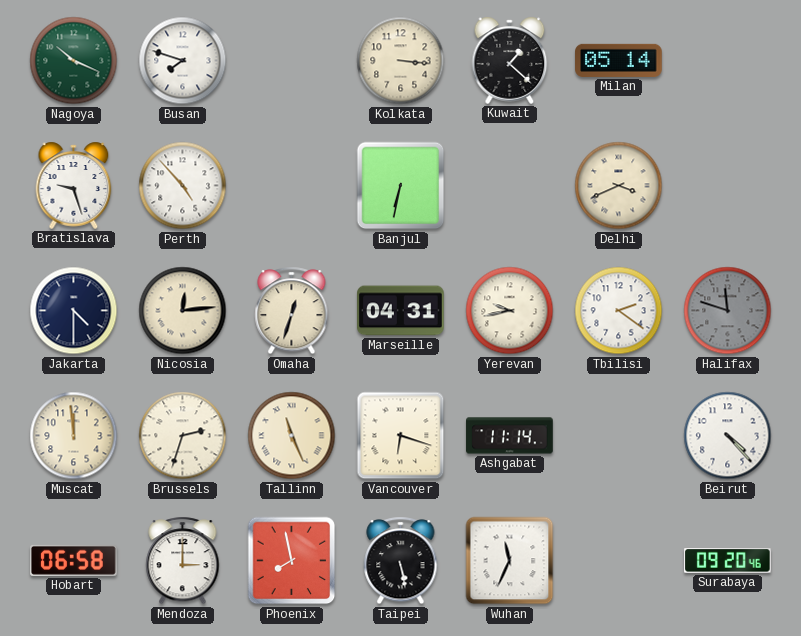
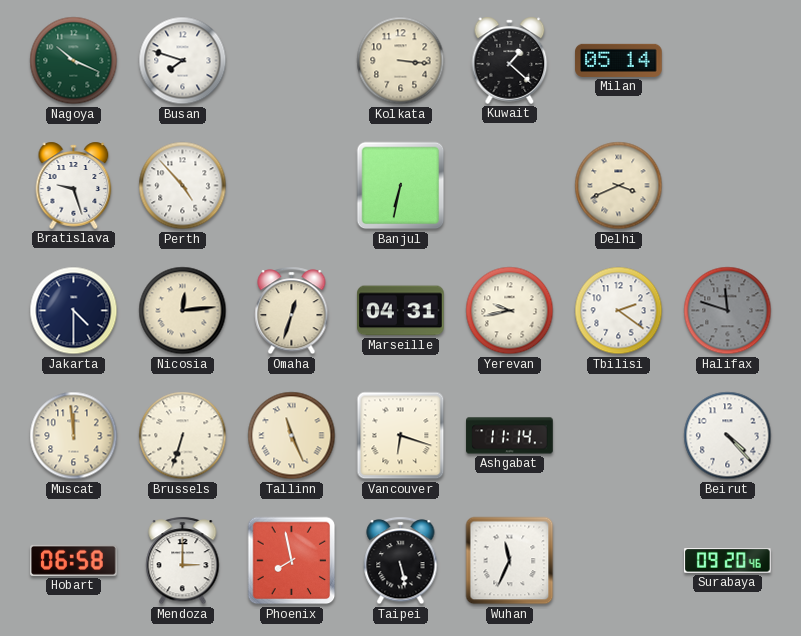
Brussels: 2:33 -> 6:33
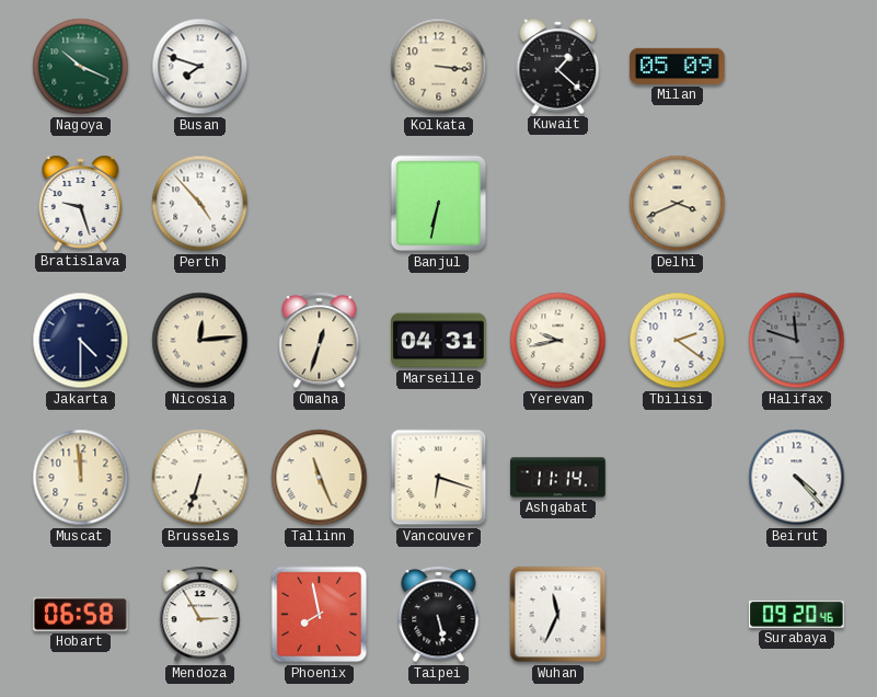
Milan: 05:14 -> 05:09
Mendoza: 3:00 -> 2:55
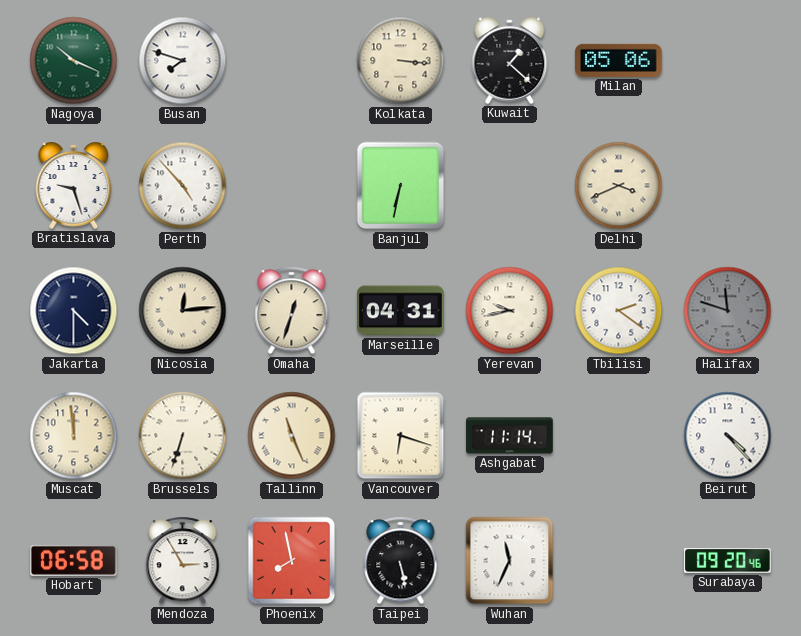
Milan: 05:09 -> 05:06
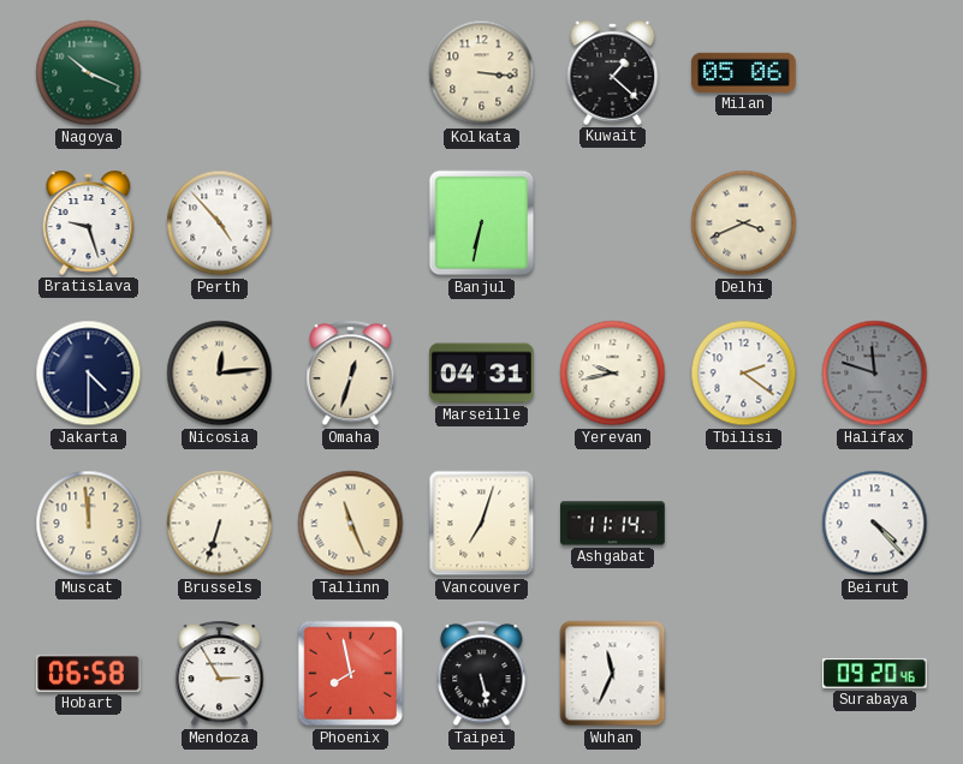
Busan: 7:48 -> none
Vancouver: 6:18 -> 7:03
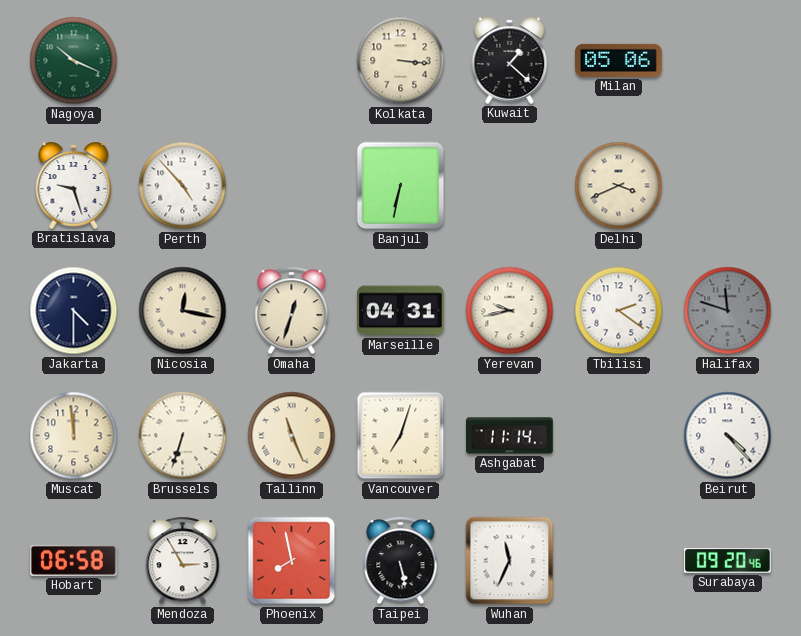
Nicosia: 12:14 -> 12:17
